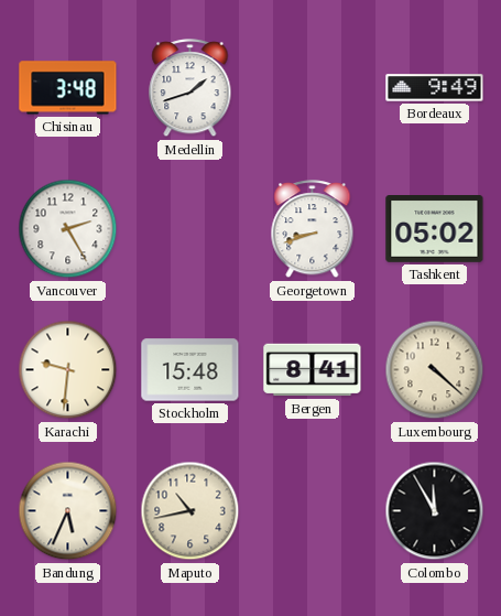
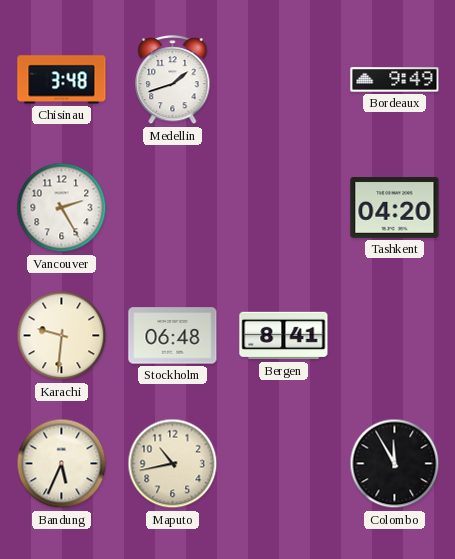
Georgetown: 8:42 -> none
Tashkent: 05:02 -> 04:20
Stockholm: 15:48 -> 06:48
Luxembourg: 4:22 -> none
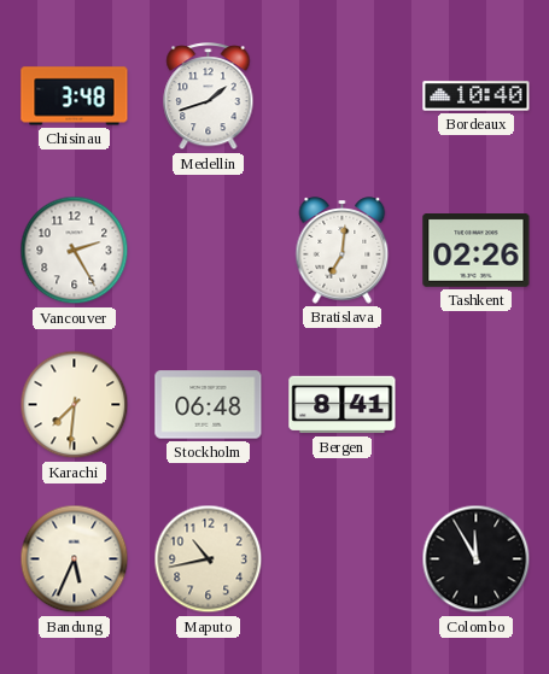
Bordeaux: 9:49 -> 10:40
Bratislava: none -> 7:01
Tashkent: 04:20 -> 02:26
Karachi: 9:31 -> 7:31
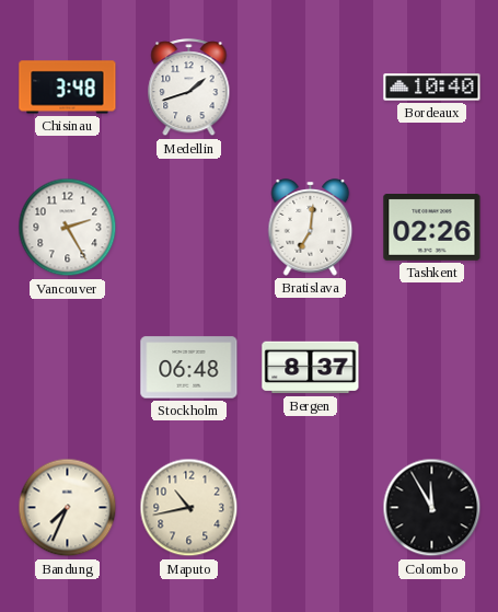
Karachi: 7:31 -> none
Bergen: 8:41 -> 8:37
Bandung: 5:34 -> 7:34
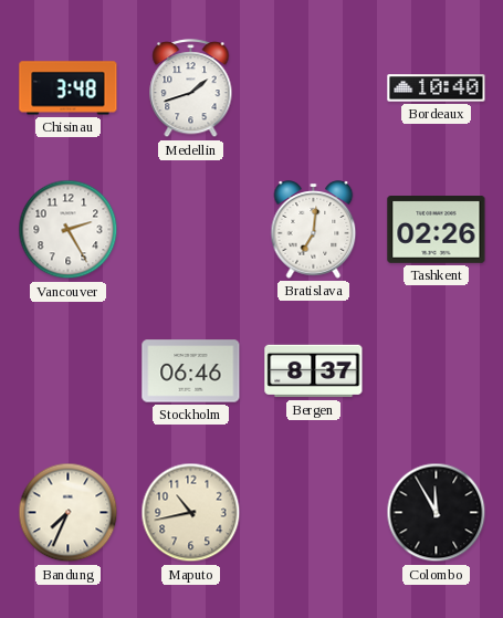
Stockholm: 06:48 -> 06:46
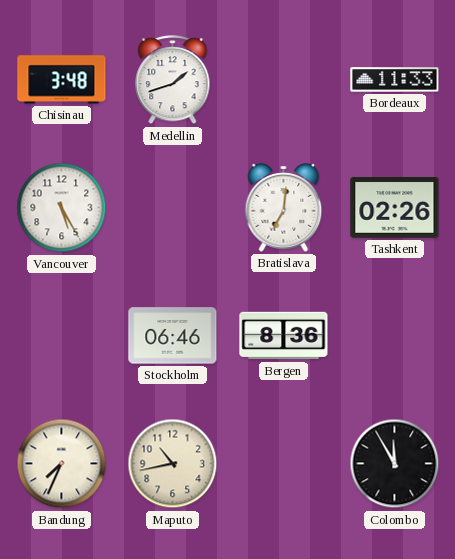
Bordeaux: 10:40 -> 11:33
Vancouver: 2:25 -> 5:25
Bergen: 8:37 -> 8:36
